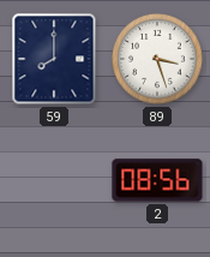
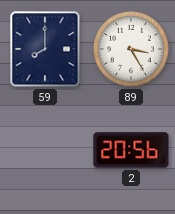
89: 3:27 -> 3:25
2: 08:56 -> 20:56
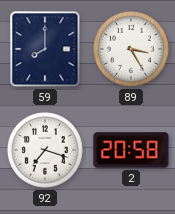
92: none -> 7:18
2: 20:56 -> 20:58
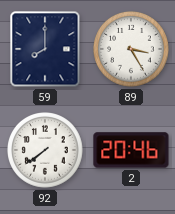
92: 7:18 -> 7:39
2: 20:58 -> 20:46
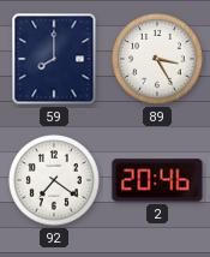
92: 7:39 -> 7:21
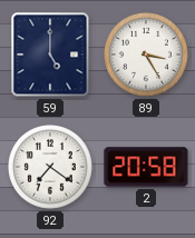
59: 8:00 -> 5:00
2: 20:46 -> 20:58
